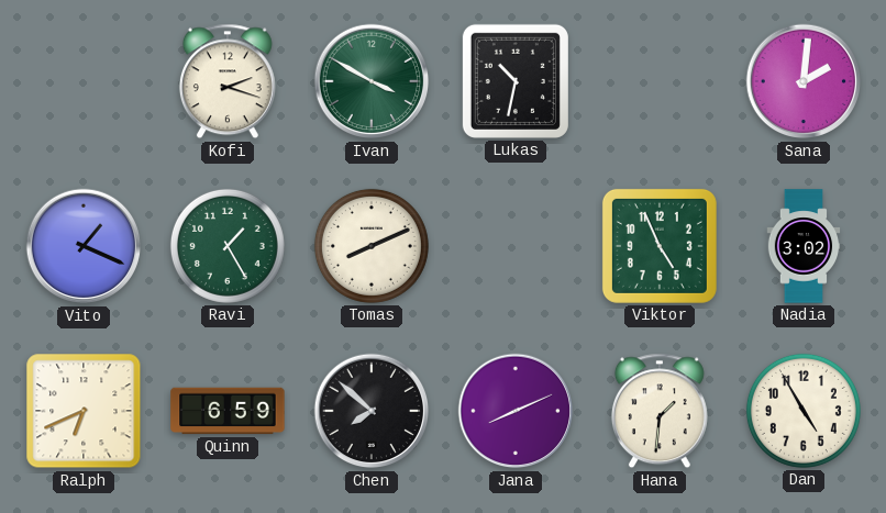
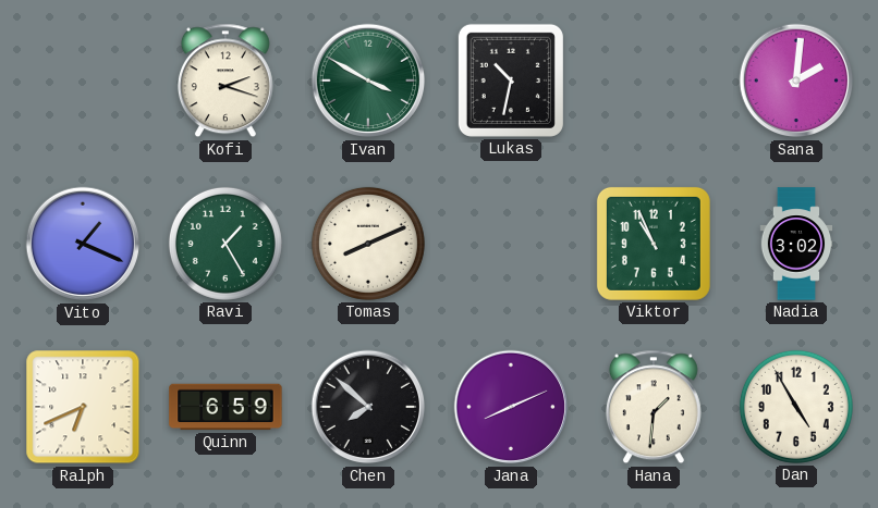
Viktor: 4:56 -> 10:56
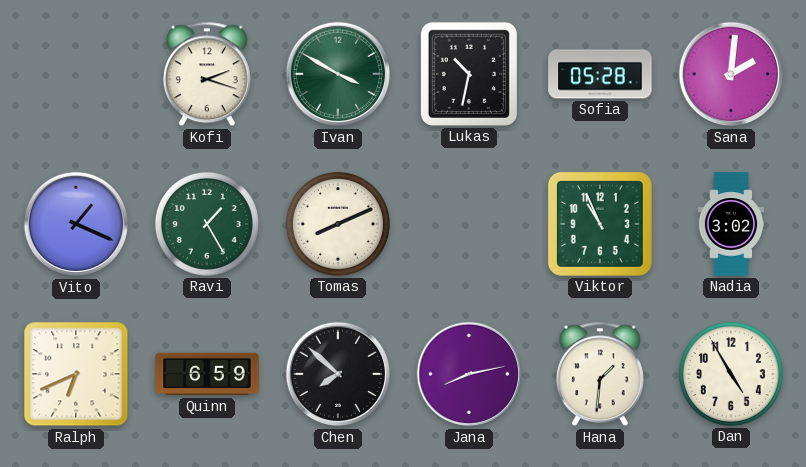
Sofia: none -> 05:28
Jana: 8:11 -> 8:13
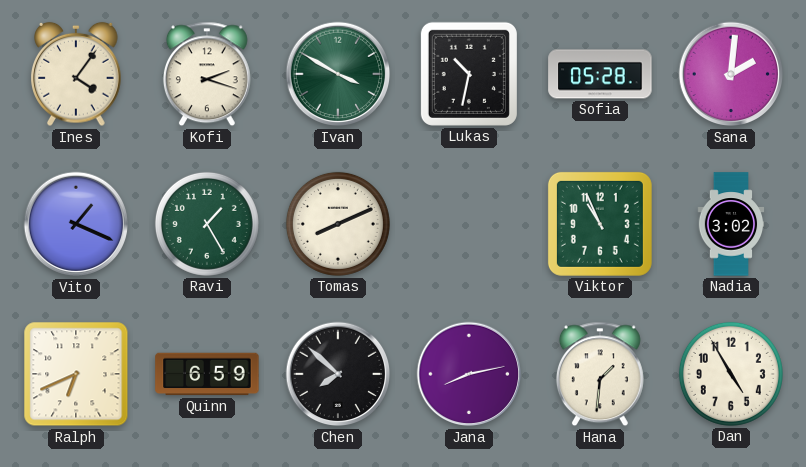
Ines: none -> 4:06
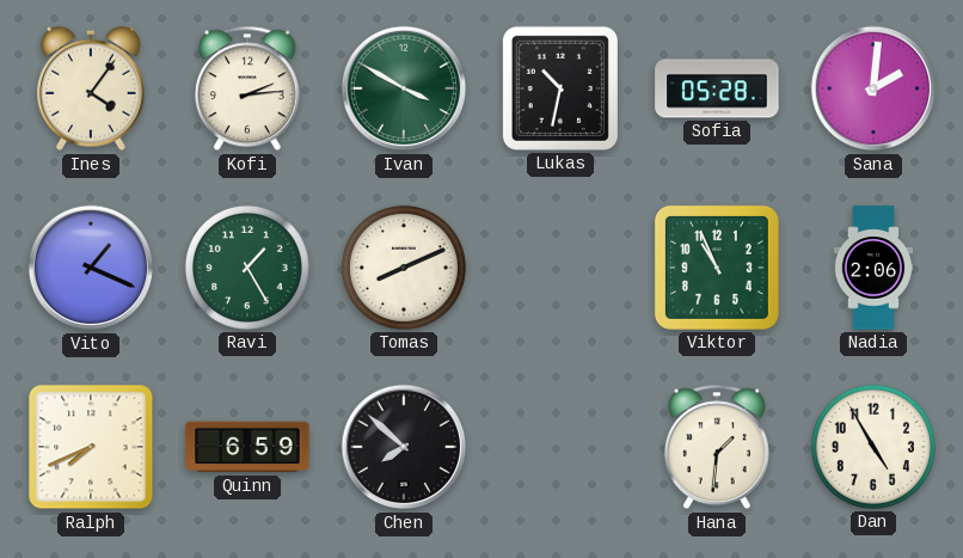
Kofi: 2:18 -> 2:14
Nadia: 3:02 -> 2:06
Ralph: 6:41 -> 7:41
Jana: 8:13 -> none
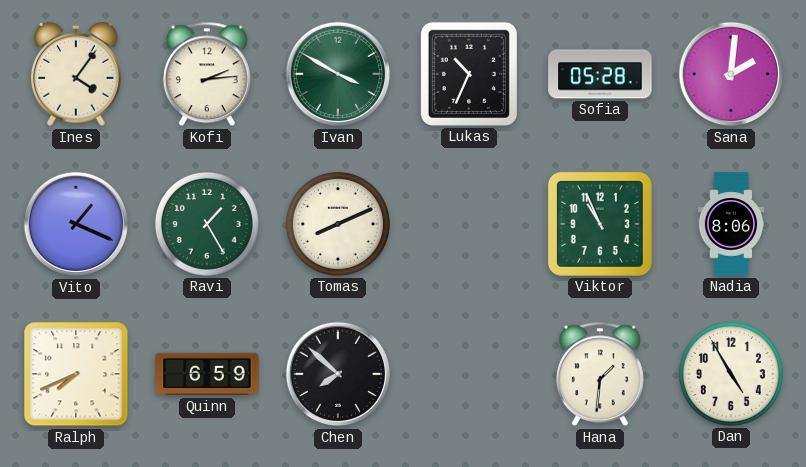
Lukas: 10:32 -> 10:34
Nadia: 2:06 -> 8:06
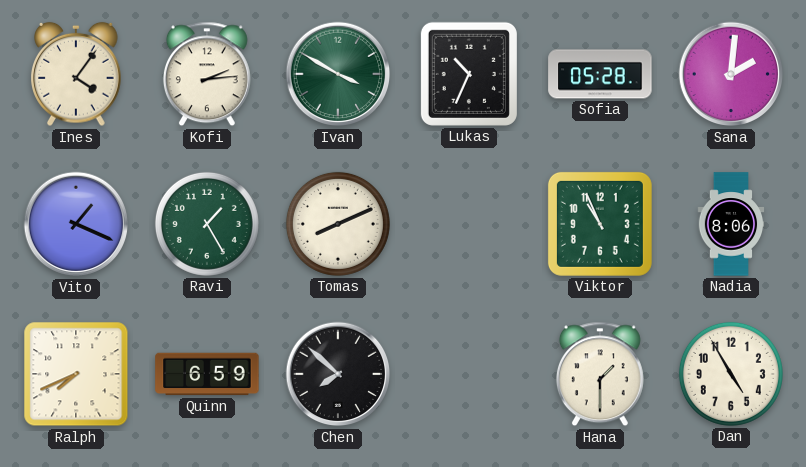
Hana: 1:31 -> 1:30
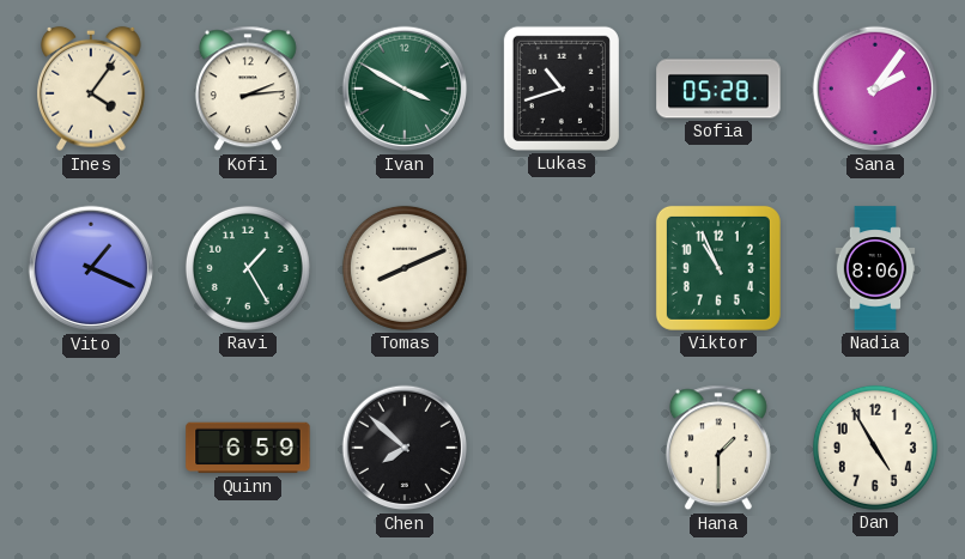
Lukas: 10:34 -> 10:42
Sana: 2:01 -> 2:06
Ralph: 7:41 -> none
